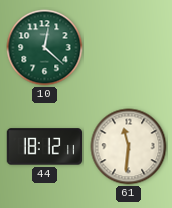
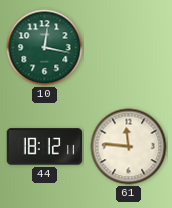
10: 12:22 -> 12:17
61: 11:31 -> 11:46
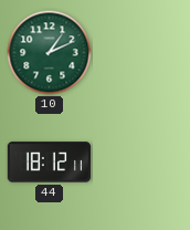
10: 12:17 -> 1:11
61: 11:46 -> none
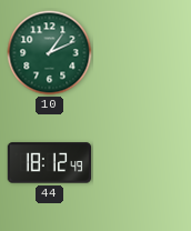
44: 18:12:11 -> 18:12:49
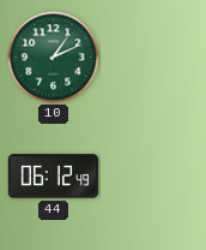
44: 18:12 -> 06:12
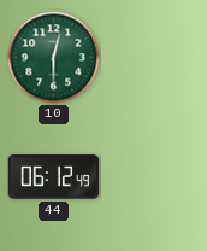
10: 1:11 -> 12:30
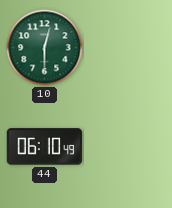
44: 06:12 -> 06:10
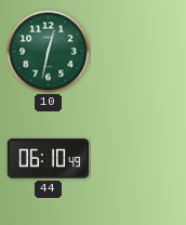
10: 12:30 -> 12:32
